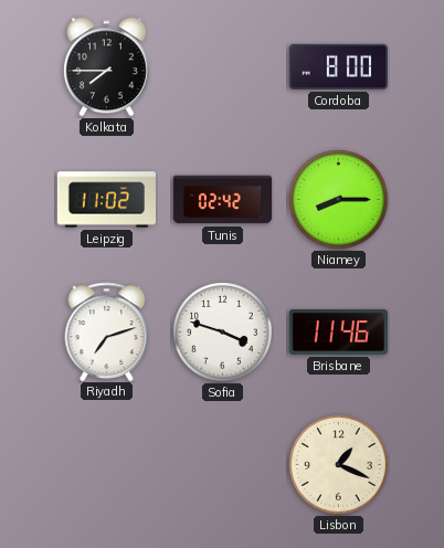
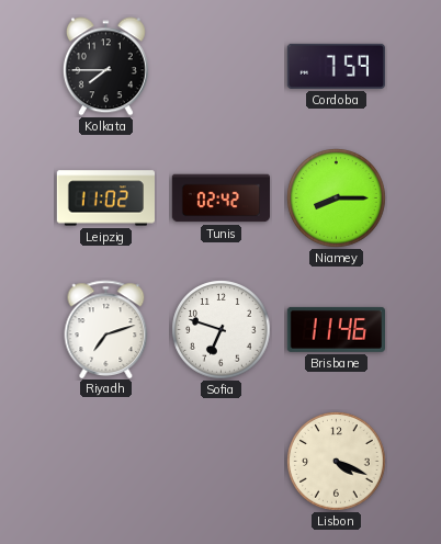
Cordoba: 8:00 -> 7:59
Sofia: 3:48 -> 6:48
Lisbon: 1:19 -> 4:19
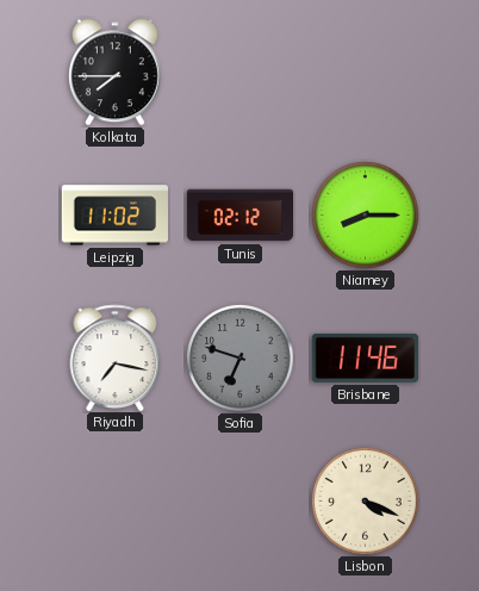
Cordoba: 7:59 -> none
Tunis: 02:42 -> 02:12
Riyadh: 7:12 -> 7:17
Sofia dial: white -> grey
